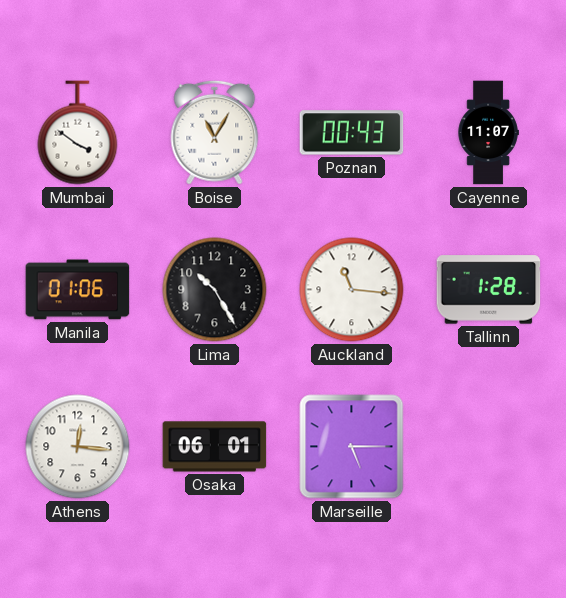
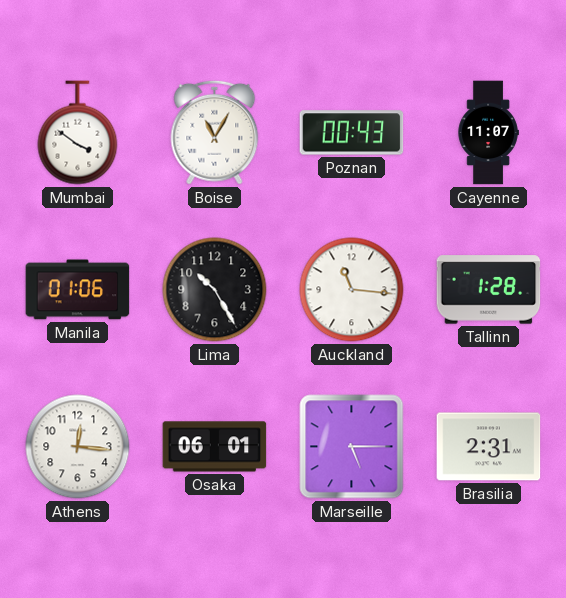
Brasilia: none -> 2:31
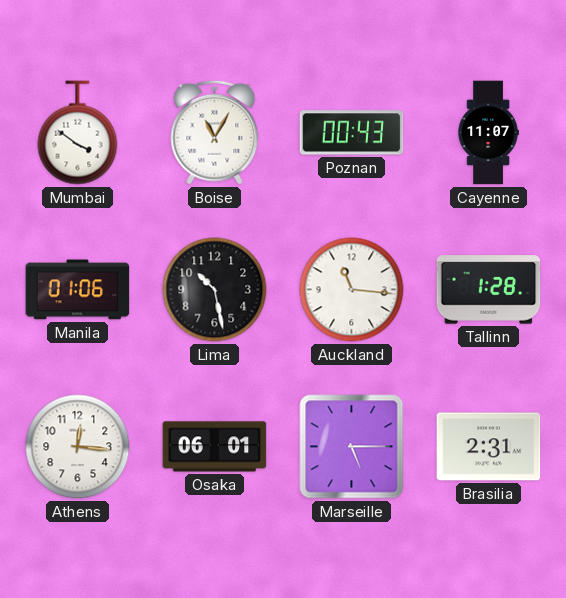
Lima: 10:25 -> 10:28
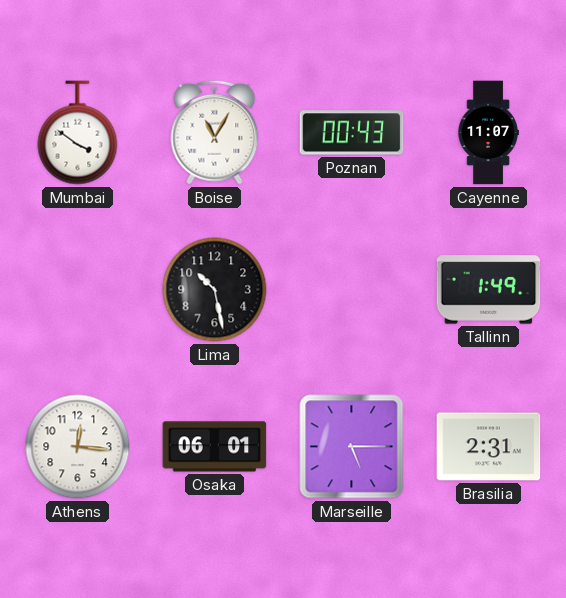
Manila: 01:06 -> none
Auckland: 11:16 -> none
Tallinn: 1:28 -> 1:49
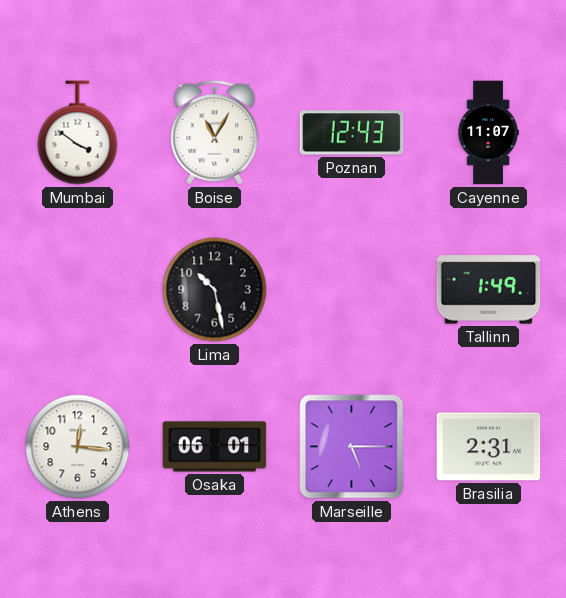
Poznan: 00:43 -> 12:43
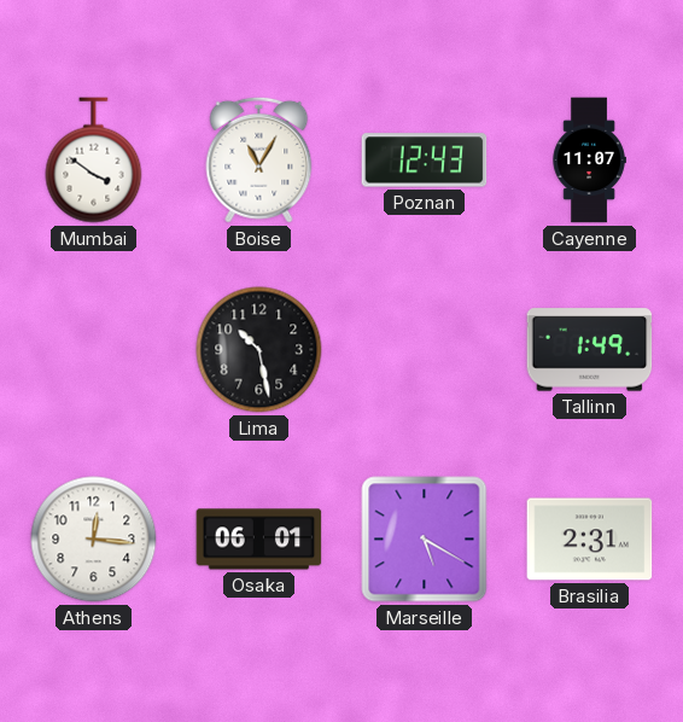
Marseille: 5:15 -> 5:20
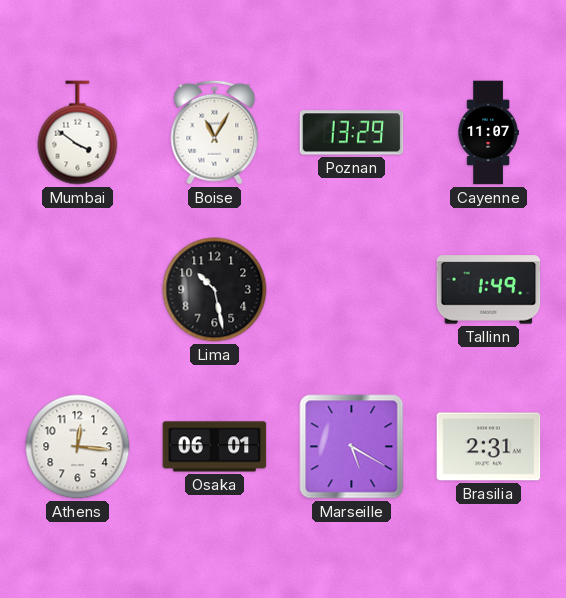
Poznan: 12:43 -> 13:29
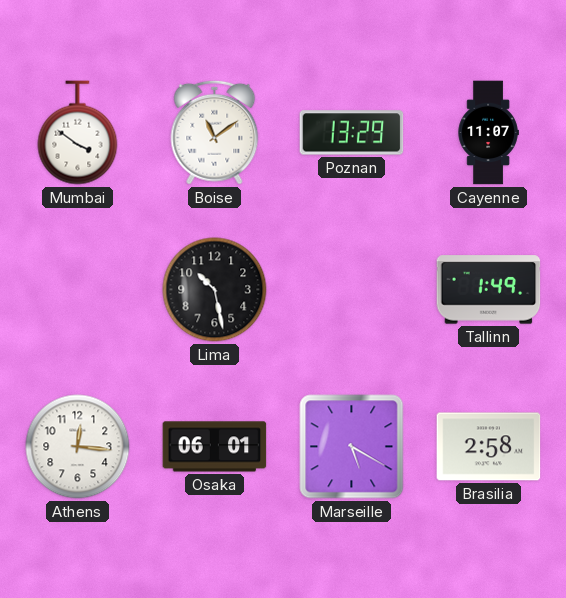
Boise: 11:05 -> 11:09
Brasilia: 2:31 -> 2:58
